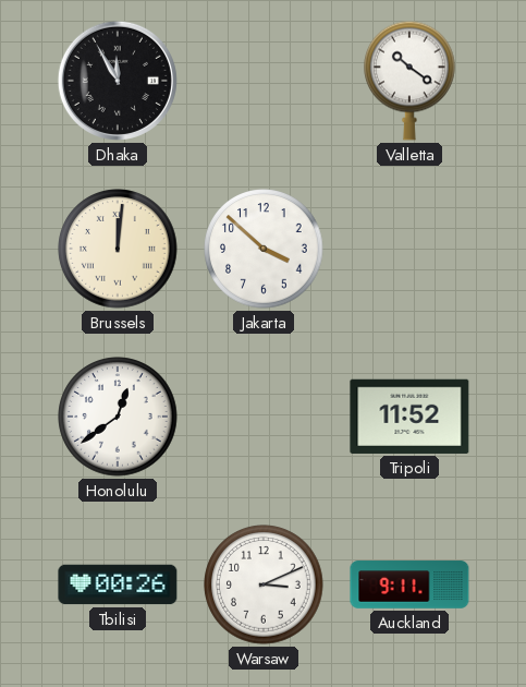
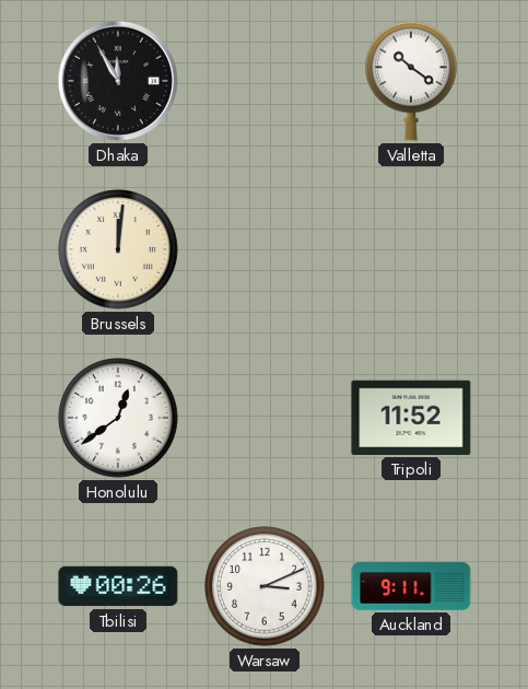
Jakarta: 3:52 -> none
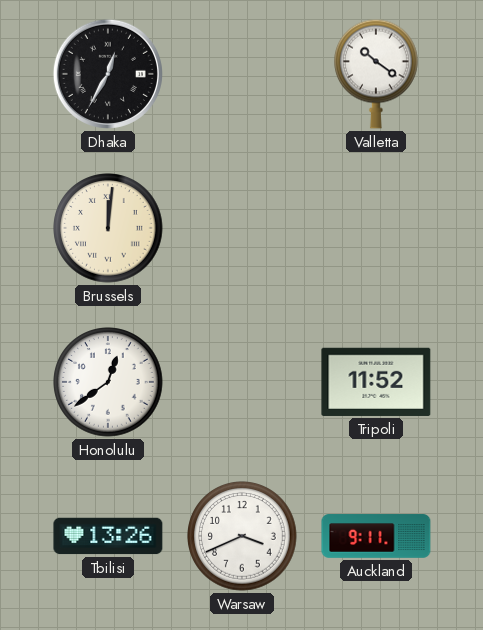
Dhaka: 11:55 -> 12:35
Tbilisi: 00:26 -> 13:26
Warsaw: 3:11 -> 3:41
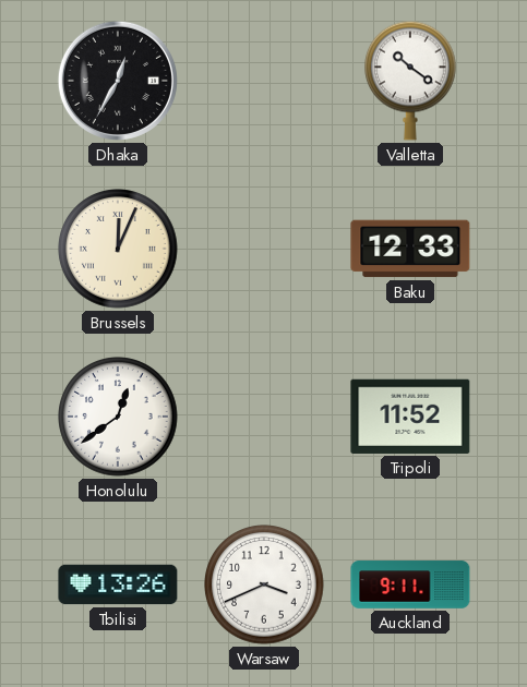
Brussels: 12:01 -> 12:04
Baku: none -> 12:33
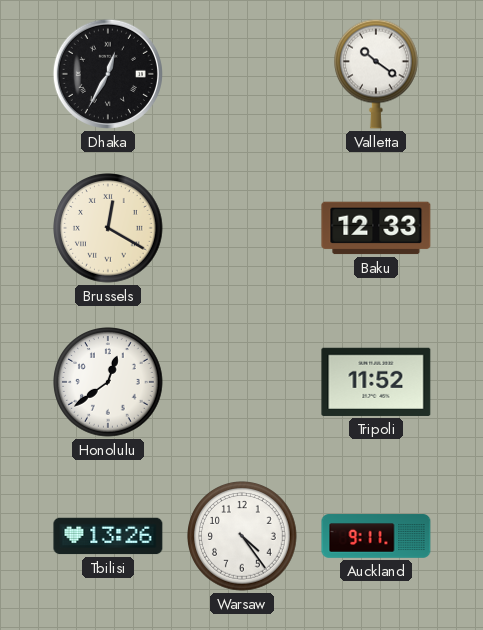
Brussels: 12:04 -> 12:20
Warsaw: 3:41 -> 4:24
